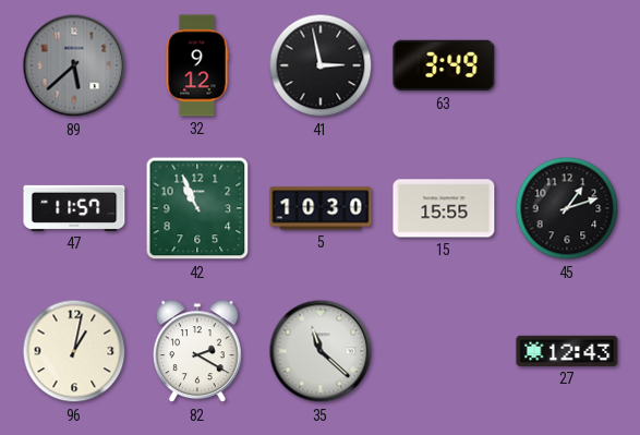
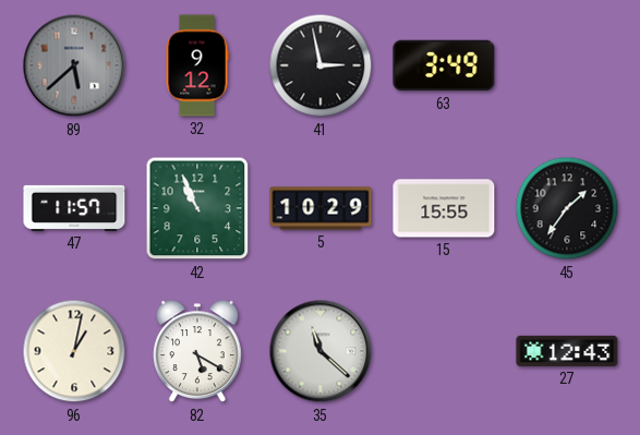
5: 10:30 -> 10:29
45: 1:12 -> 1:36
82: 2:20 -> 5:20
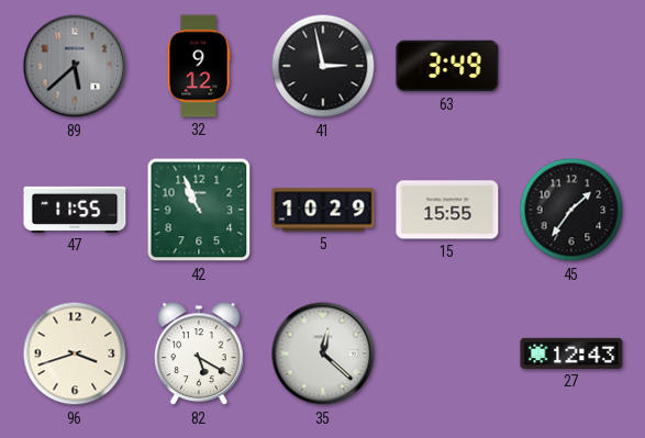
47: 11:57 -> 11:55
96: 1:02 -> 3:42
35: 11:22 -> 12:22
